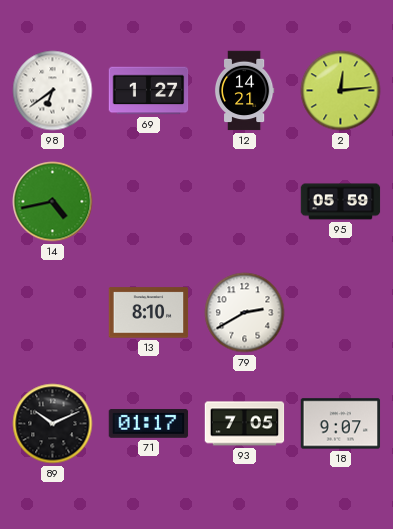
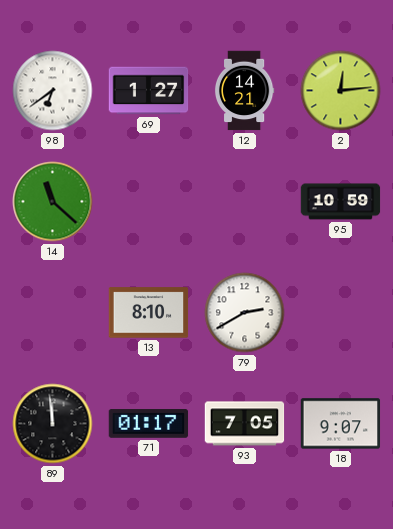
14: 4:43 -> 11:22
95: 05:59 -> 10:59
89: 10:11 -> 11:59
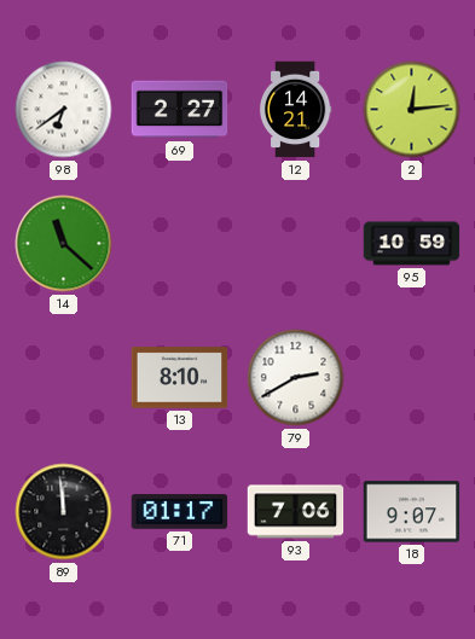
69: 1:27 -> 2:27
93: 7:05 -> 7:06
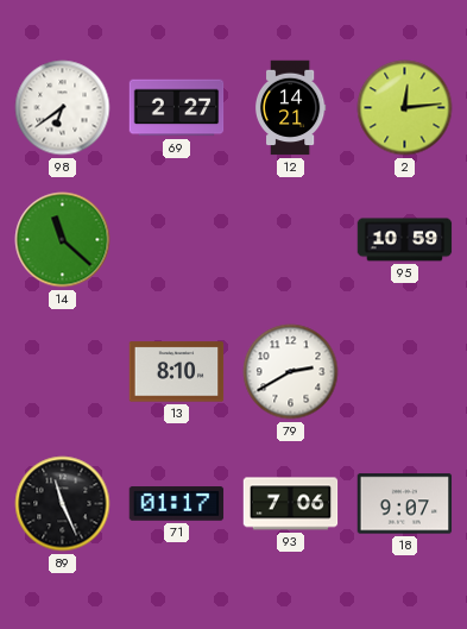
89: 11:59 -> 11:26
